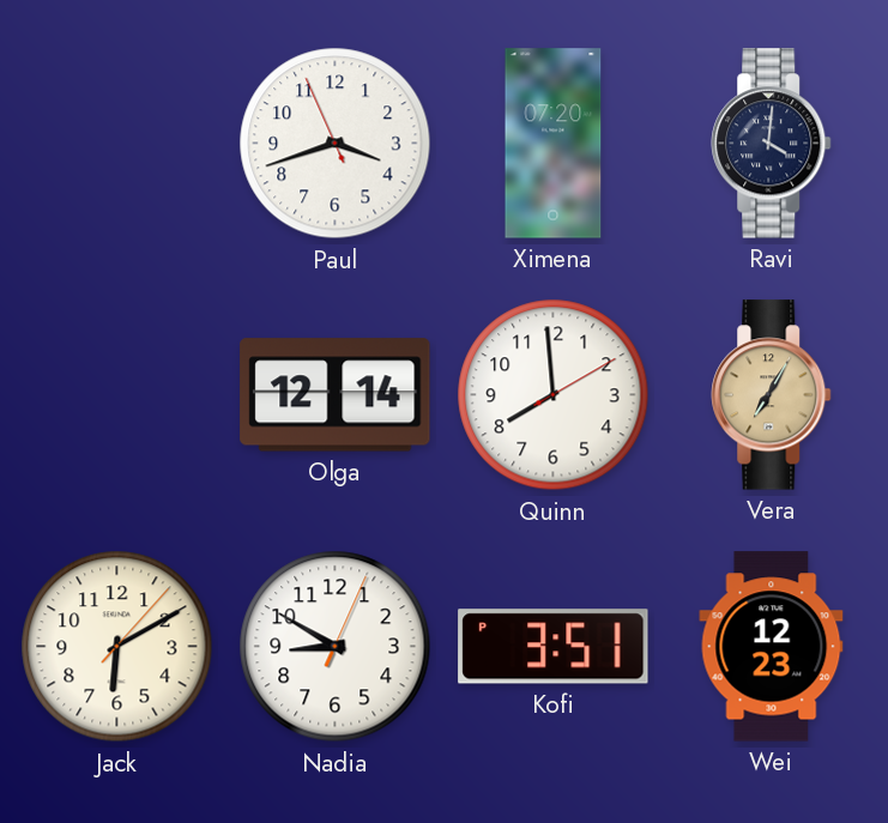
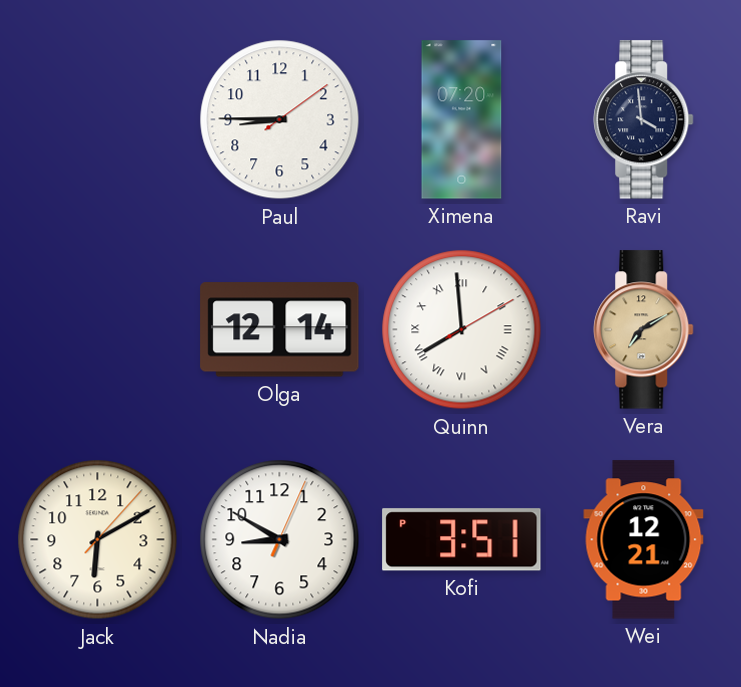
Paul: 3:41 -> 8:45
Ravi: 4:01 -> 3:59
Quinn numerals: Arabic -> Roman
Vera: 7:05 -> 7:10
Wei: 12:23 -> 12:21
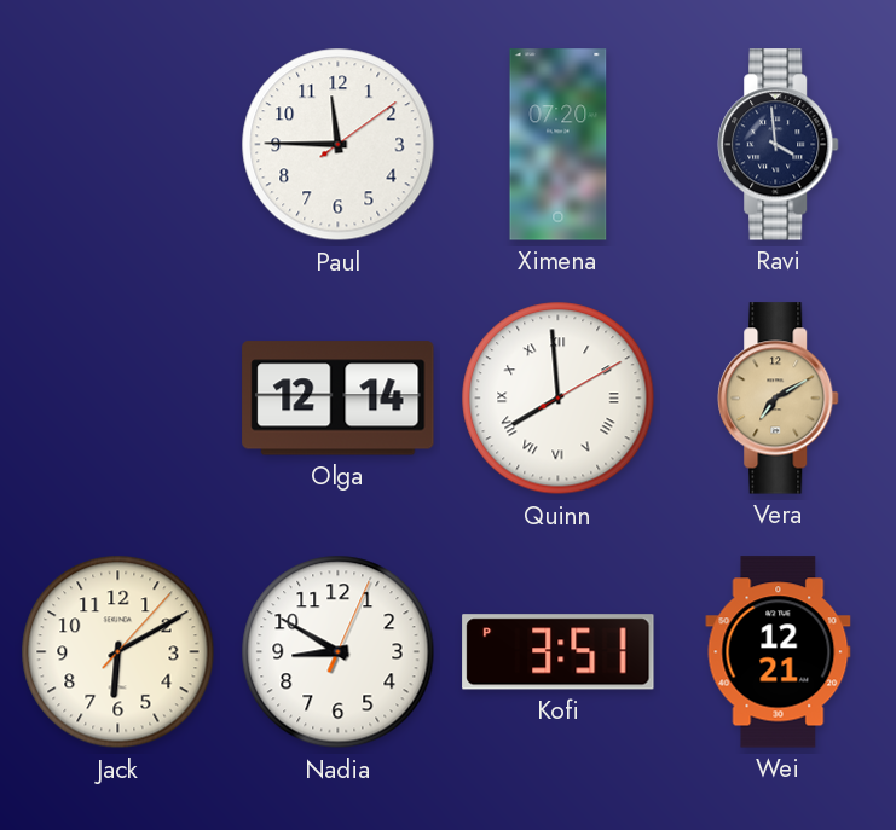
Paul: 8:45 -> 11:45
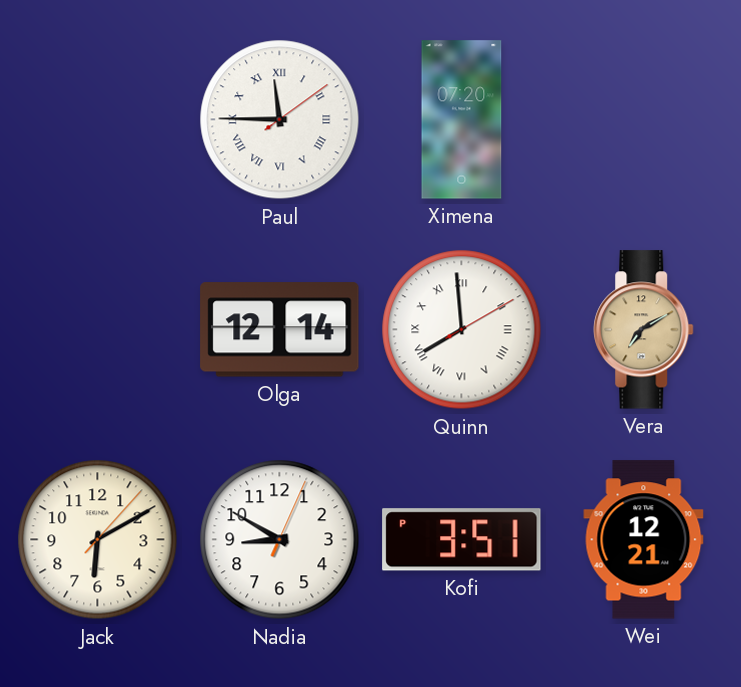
Paul numerals: Arabic -> Roman
Ravi: 3:59 -> none
